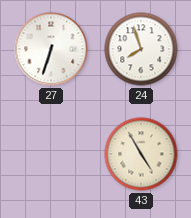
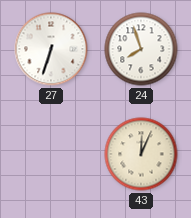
43: 4:55 -> 12:04
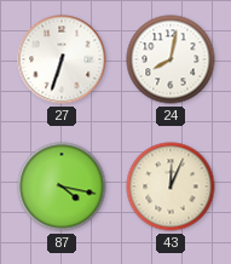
24: 7:57 -> 8:02
87: none -> 4:17
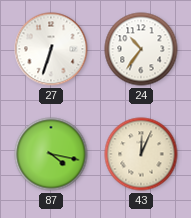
24: 8:02 -> 10:36
